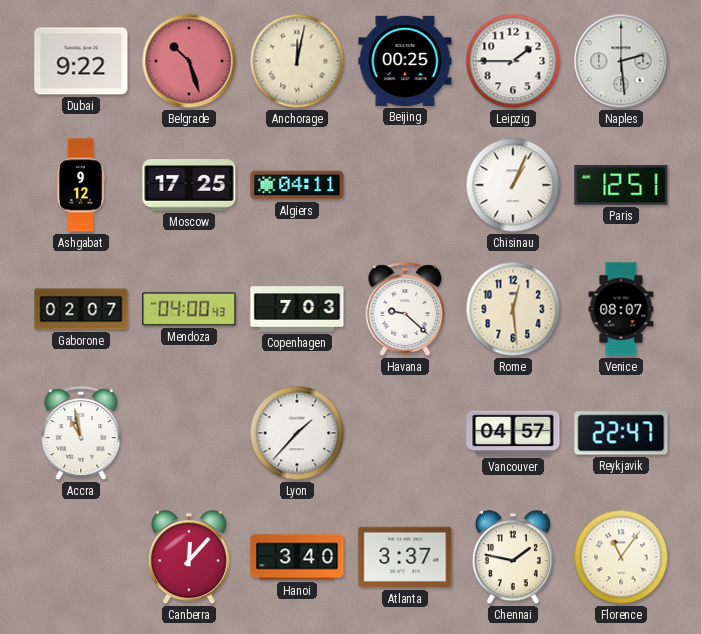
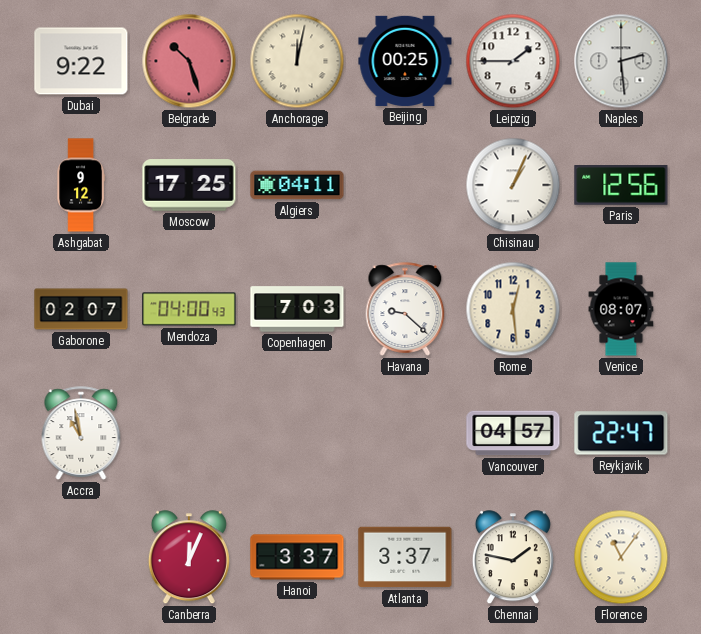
Paris: 12:51 -> 12:56
Lyon: 1:37 -> none
Canberra: 12:07 -> 12:04
Hanoi: 3:40 -> 3:37
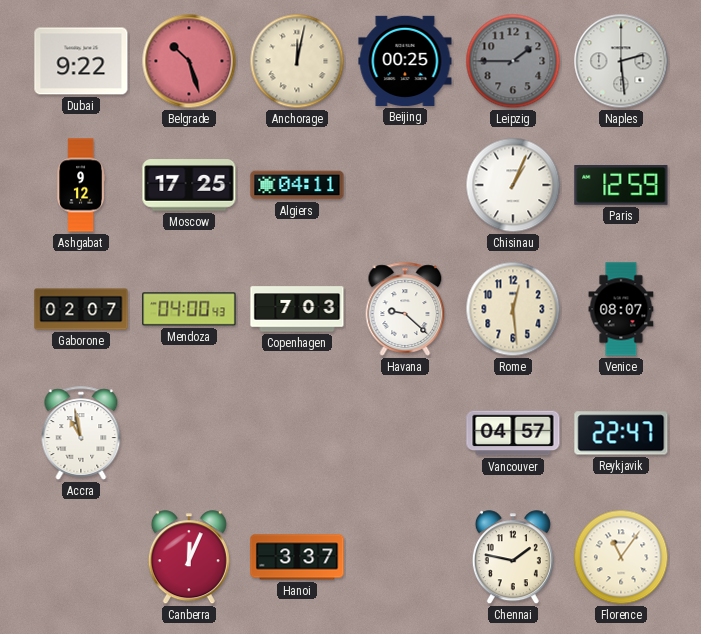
Leipzig dial: white -> grey
Paris: 12:56 -> 12:59
Atlanta: 3:37 -> none
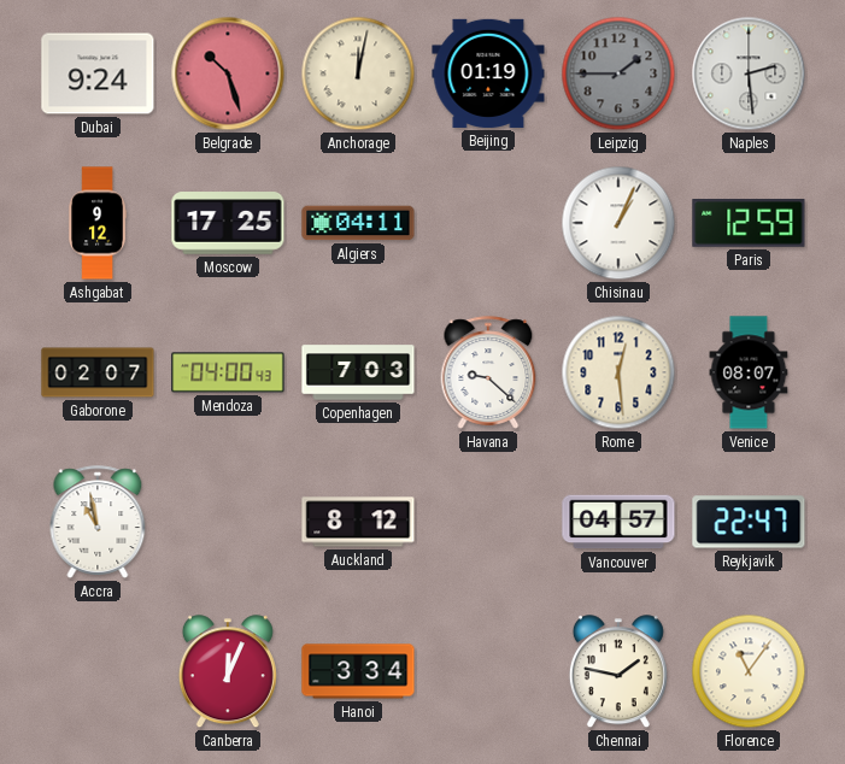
Dubai: 9:22 -> 9:24
Beijing: 00:25 -> 01:19
Auckland: none -> 8:12
Hanoi: 3:37 -> 3:34
